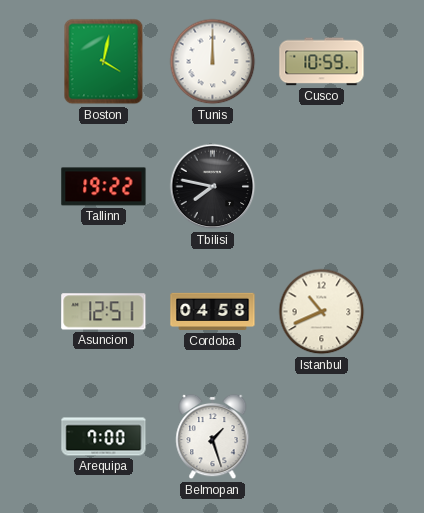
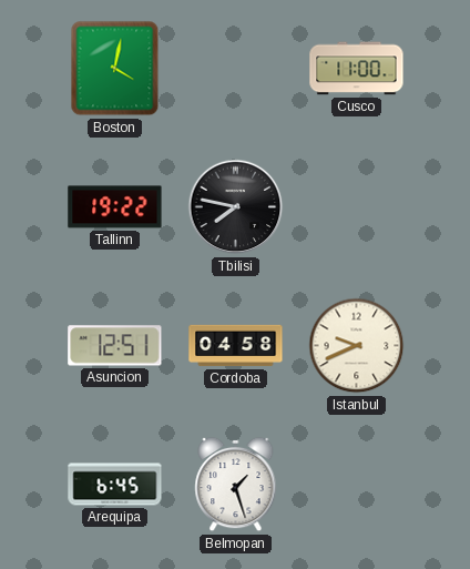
Tunis: 12:00 -> none
Cusco: 10:59 -> 11:00
Istanbul: 10:41 -> 9:41
Arequipa: 7:00 -> 6:45
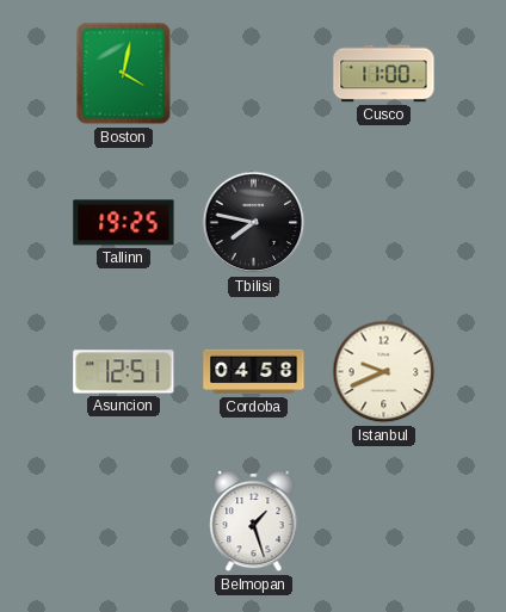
Tallinn: 19:22 -> 19:25
Arequipa: 6:45 -> none
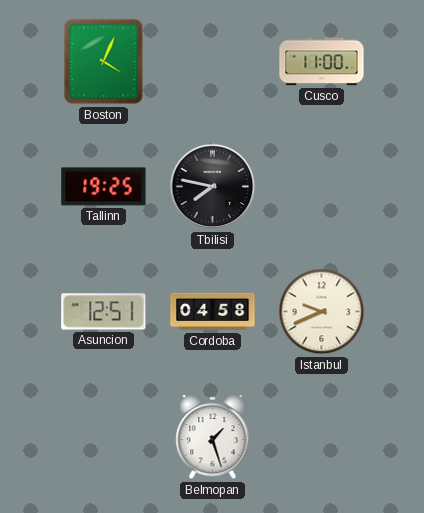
Boston: 4:02 -> 4:04
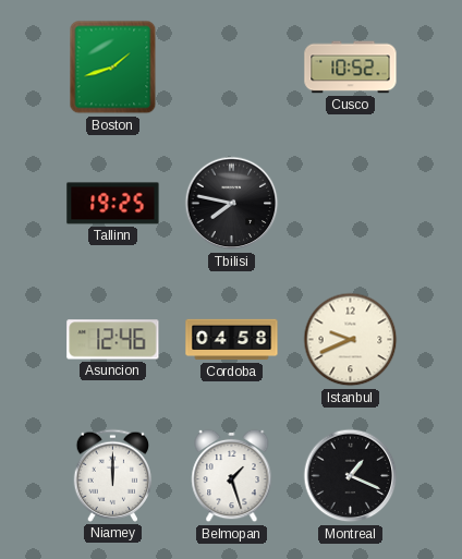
Boston: 4:04 -> 1:42
Cusco: 11:00 -> 10:52
Asuncion: 12:51 -> 12:46
Niamey: none -> 12:00
Montreal: none -> 1:19
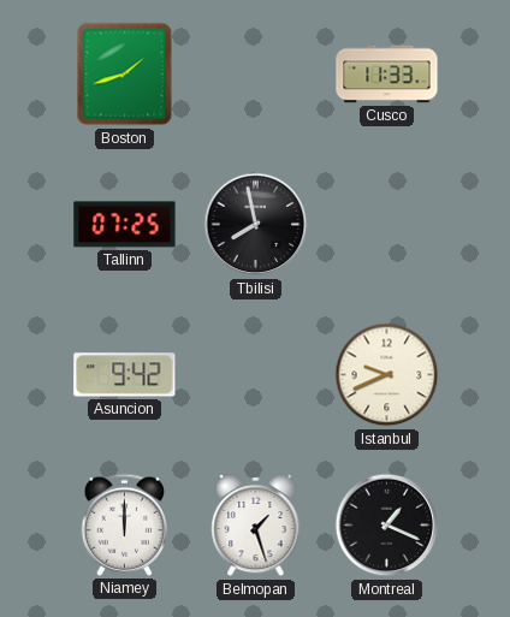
Cusco: 10:52 -> 11:33
Tallinn: 19:25 -> 07:25
Tbilisi: 7:47 -> 7:58
Asuncion: 12:46 -> 9:42
Cordoba: 04:58 -> none
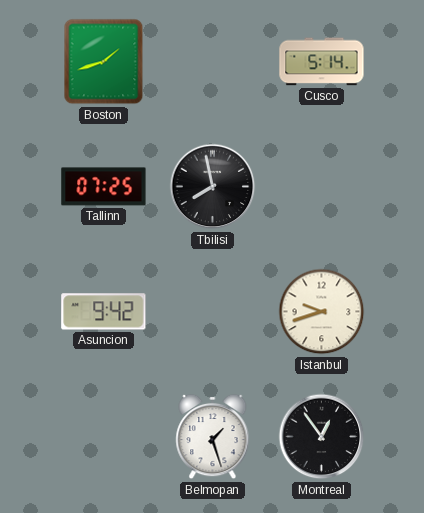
Cusco: 11:33 -> 5:14
Istanbul: 9:41 -> 9:42
Niamey: 12:00 -> none
Montreal: 1:19 -> 12:54
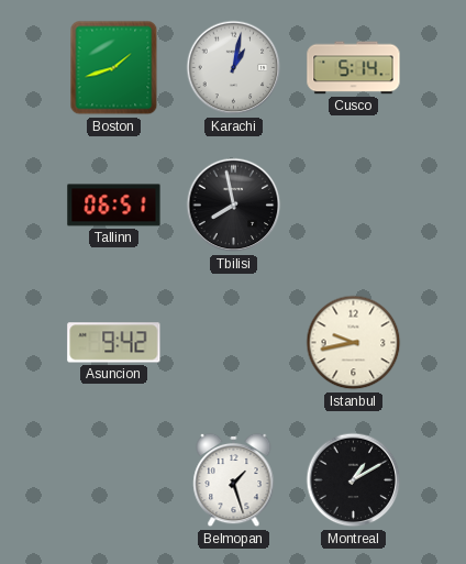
Karachi: none -> 1:02
Tallinn: 07:25 -> 06:51
Istanbul: 9:42 -> 9:43
Montreal: 12:54 -> 1:10
